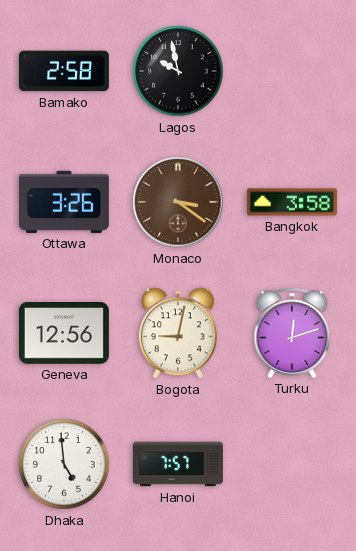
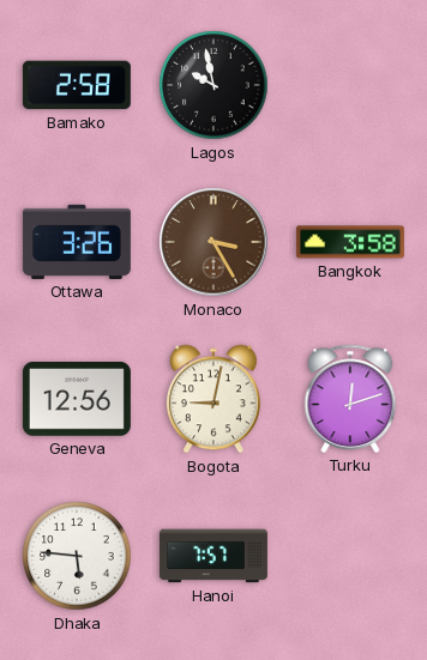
Monaco: 3:21 -> 3:25
Dhaka: 4:59 -> 5:46
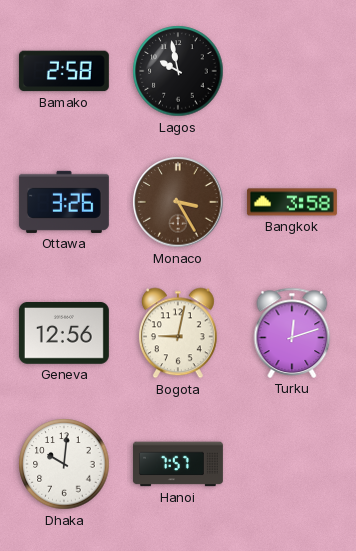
Dhaka: 5:46 -> 10:01
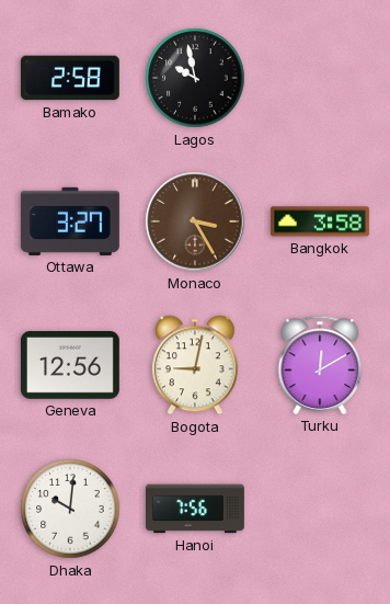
Ottawa: 3:26 -> 3:27
Turku: 12:12 -> 12:10
Hanoi: 7:57 -> 7:56
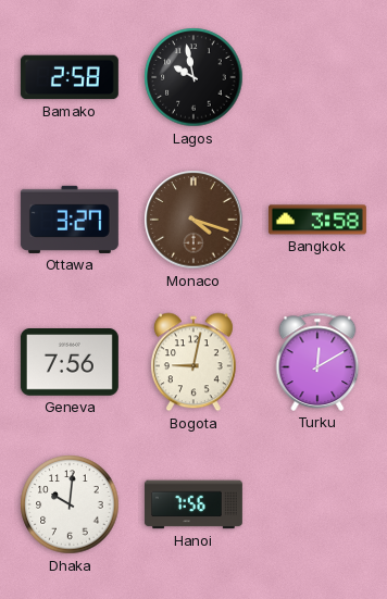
Monaco: 3:25 -> 4:18
Geneva: 12:56 -> 7:56
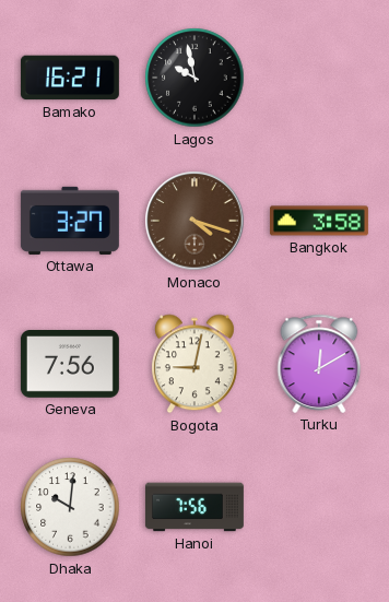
Bamako: 2:58 -> 16:21
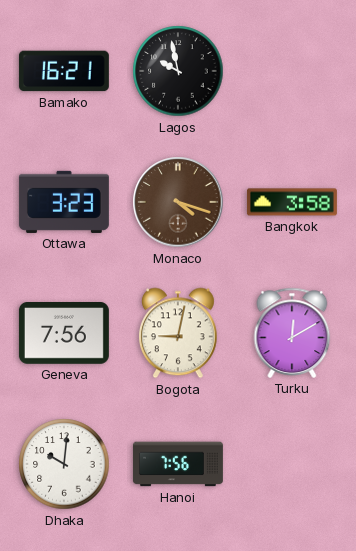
Ottawa: 3:27 -> 3:23
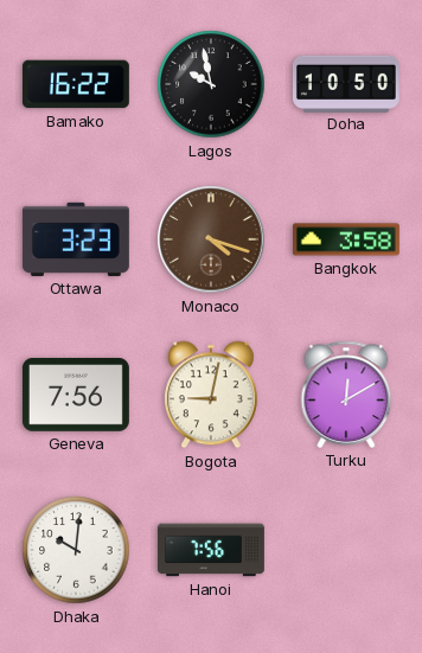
Bamako: 16:21 -> 16:22
Doha: none -> 10:50
